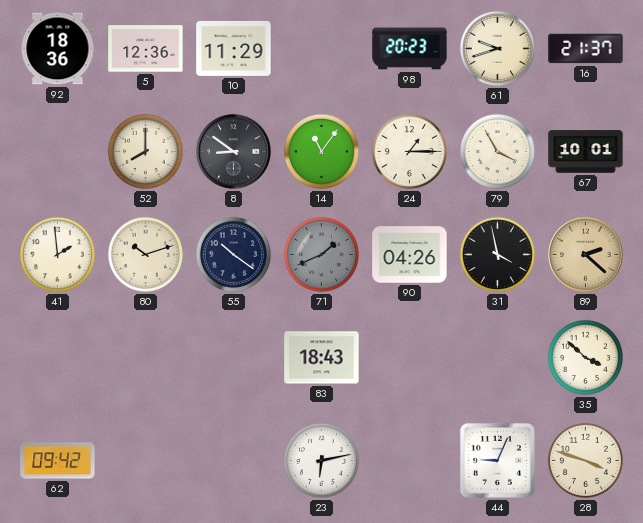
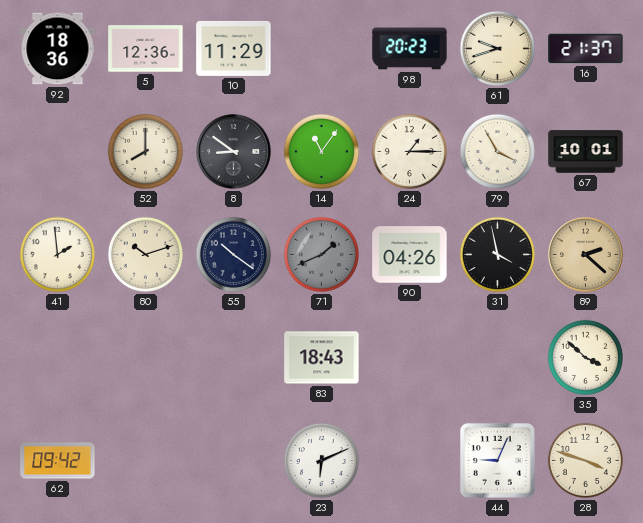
23: 6:13 -> 6:11
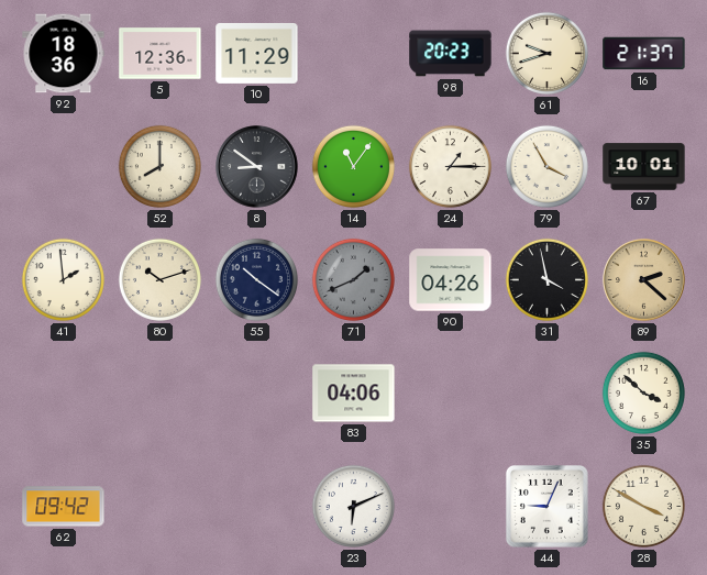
83: 18:43 -> 04:06
28: 3:48 -> 3:50
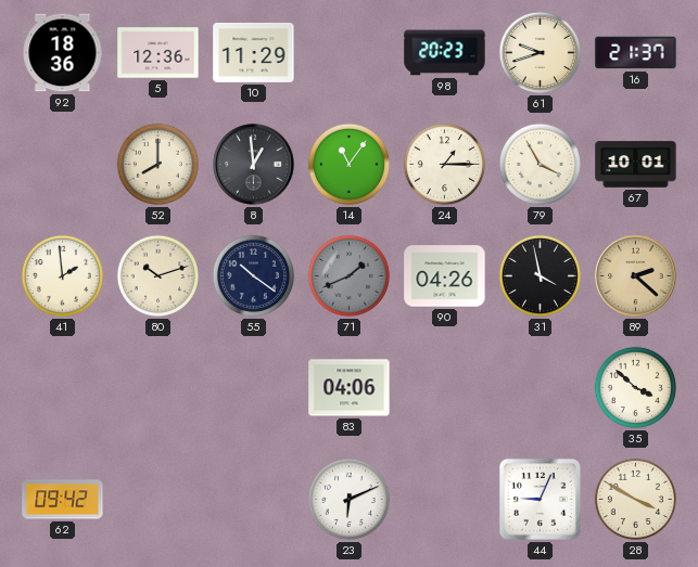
8: 8:51 -> 12:59
